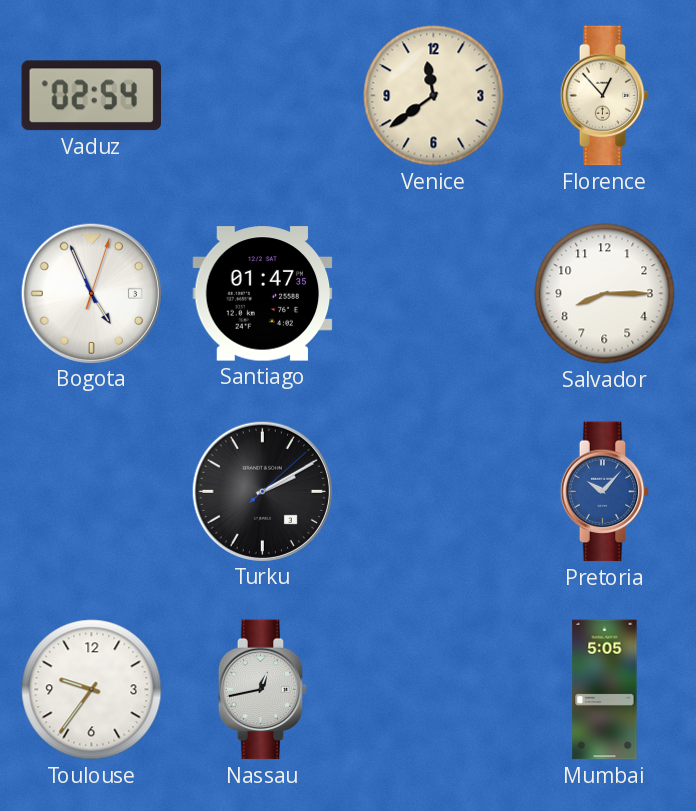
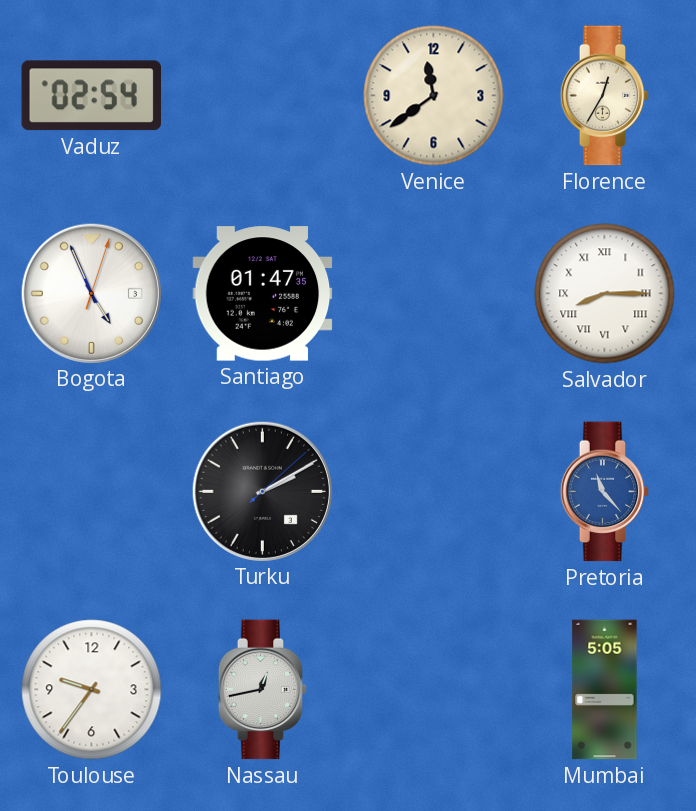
Florence: 12:53 -> 12:35
Salvador numerals: Arabic -> Roman
Pretoria: 10:07 -> 11:23
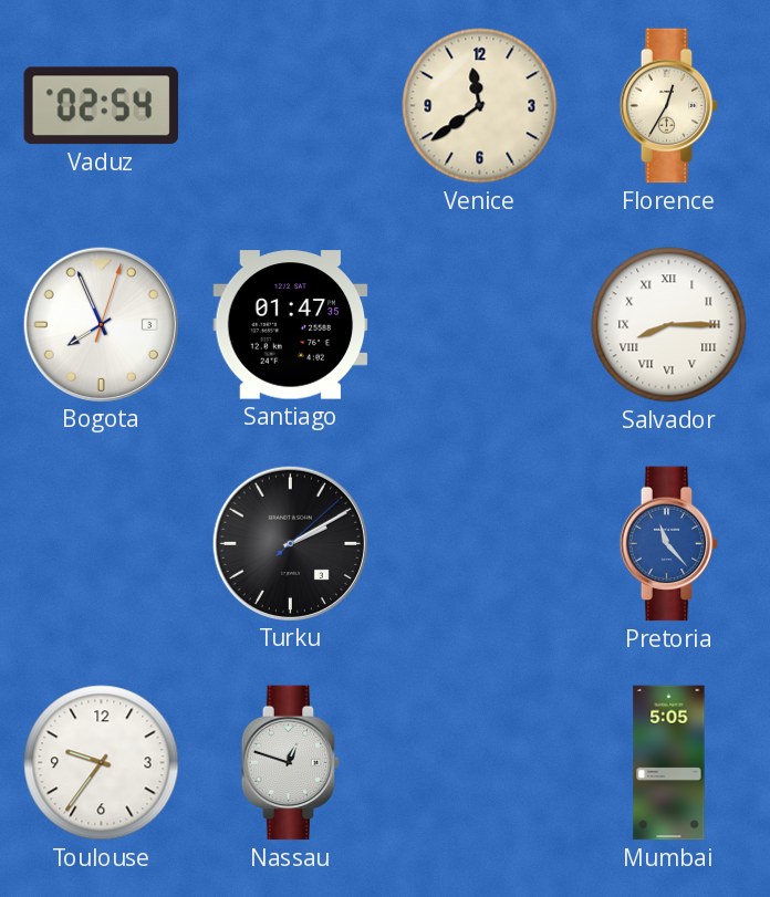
Bogota: 4:56 -> 7:56
Nassau: 12:43 -> 12:48
